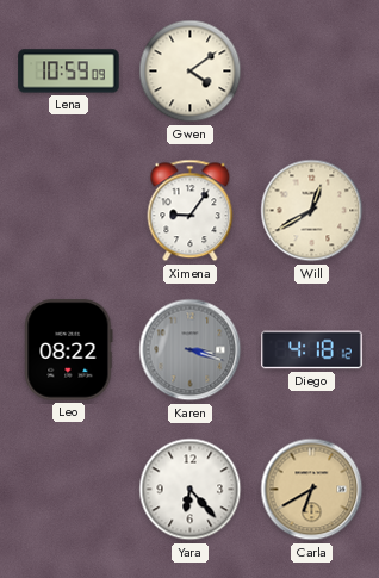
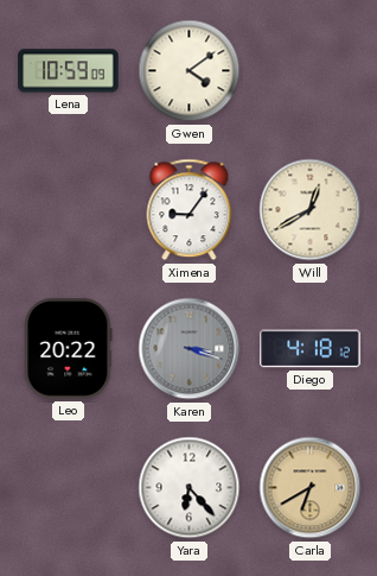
Leo: 08:22 -> 20:22
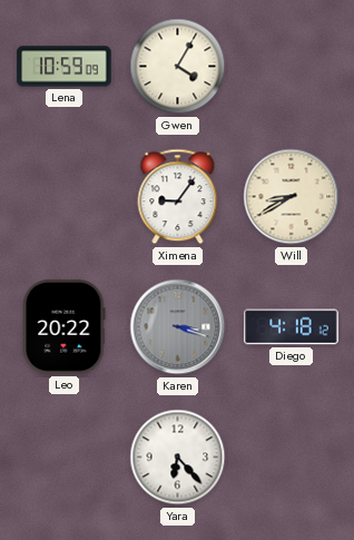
Gwen: 4:09 -> 4:05
Will: 12:40 -> 8:40
Carla: 6:40 -> none
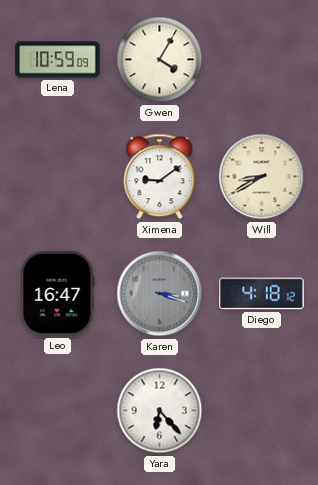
Ximena: 9:06 -> 9:09
Leo: 20:22 -> 16:47
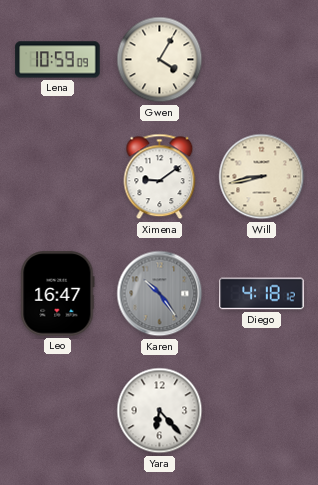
Will: 8:40 -> 8:43
Karen: 3:18 -> 10:24
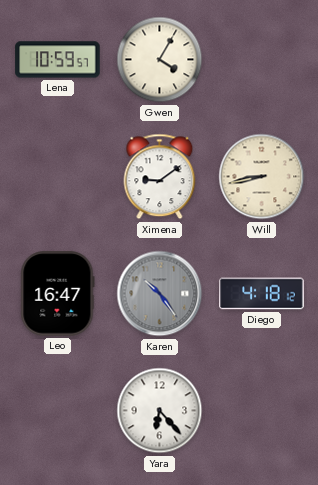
Lena: 10:59:09 -> 10:59:57
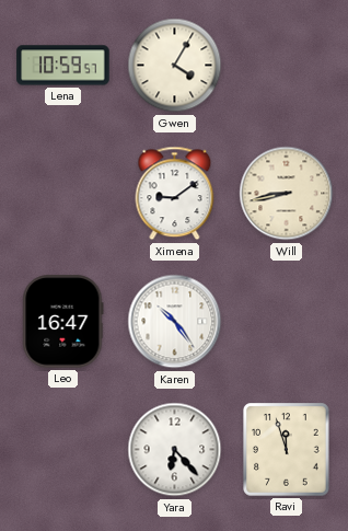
Karen dial: grey -> white
Diego: 4:18 -> none
Ravi: none -> 11:57
